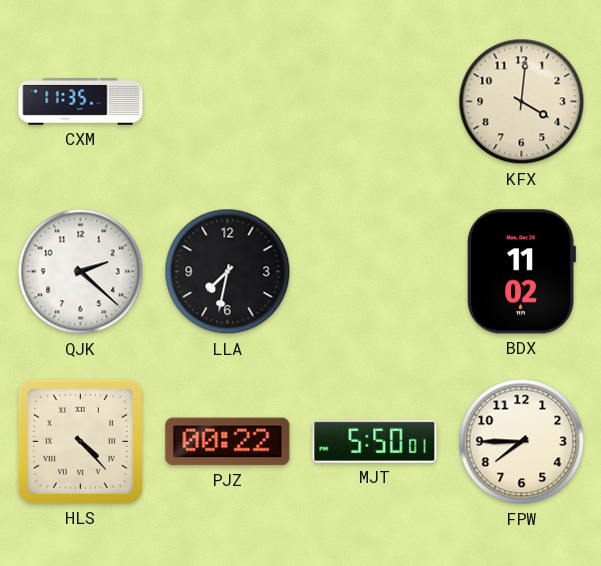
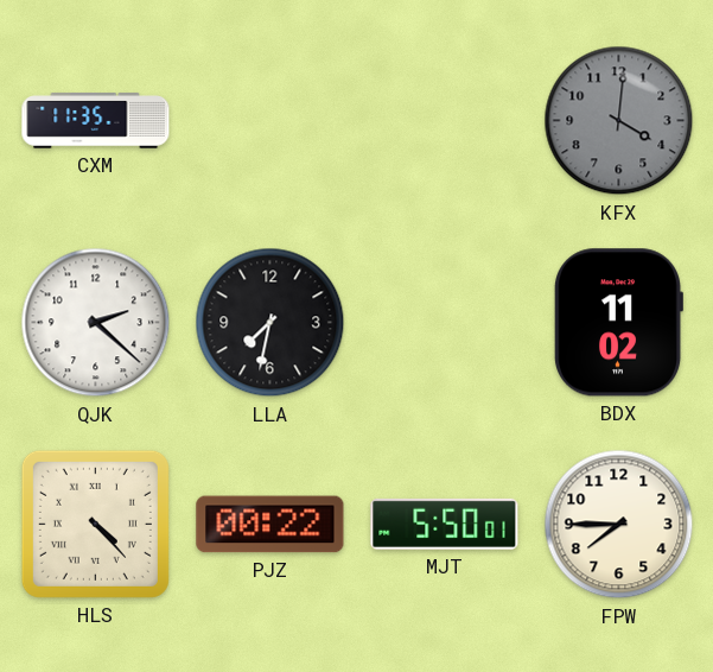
KFX dial: cream -> grey
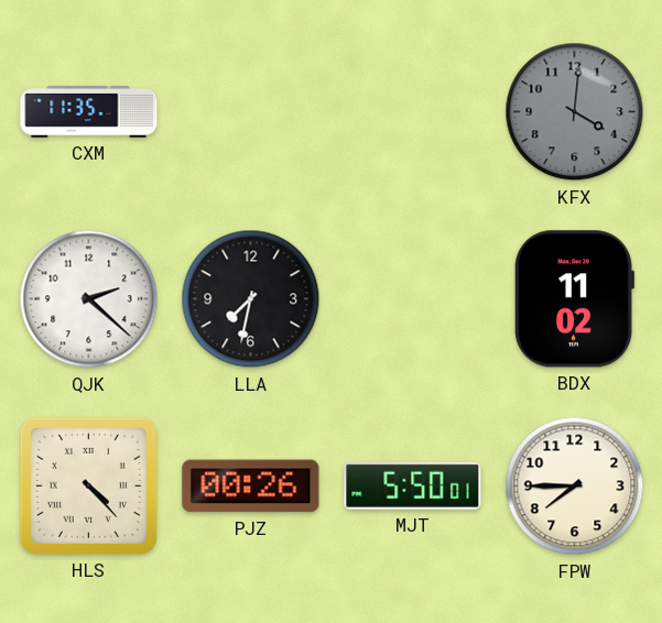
PJZ: 00:22 -> 00:26
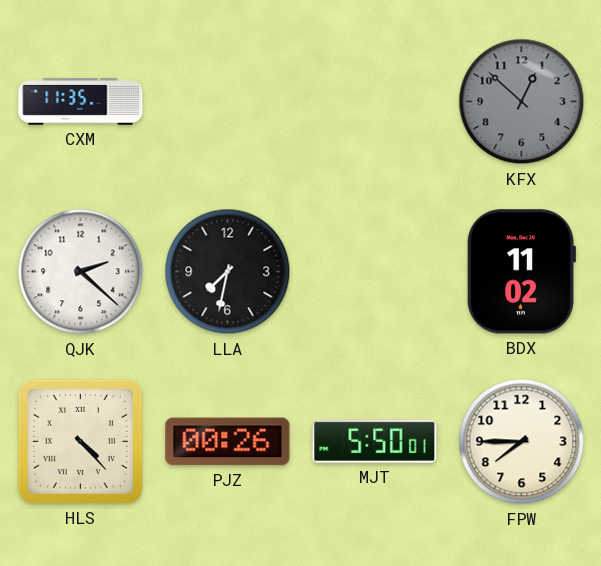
KFX: 4:01 -> 12:52
